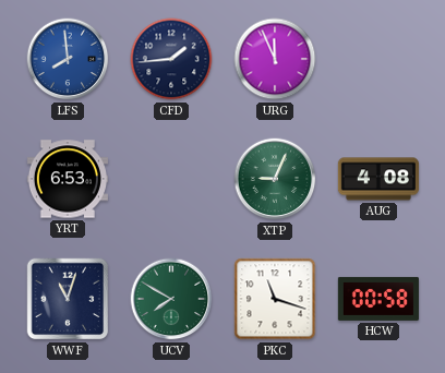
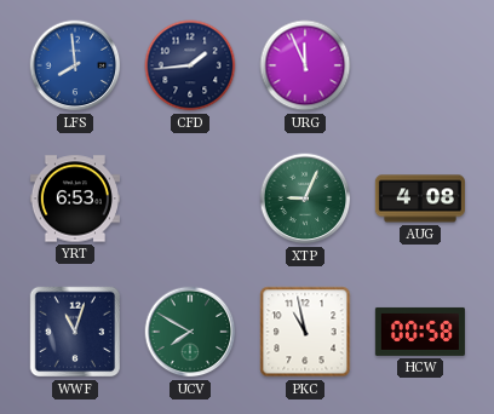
PKC: 11:18 -> 10:58
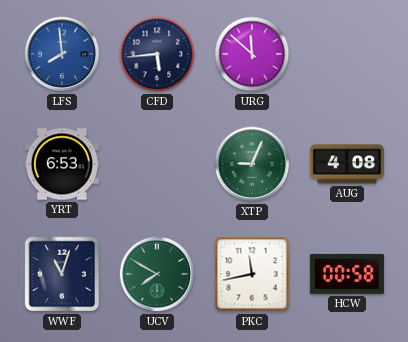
CFD: 1:44 -> 5:44
URG: 11:56 -> 11:52
PKC: 10:58 -> 11:43
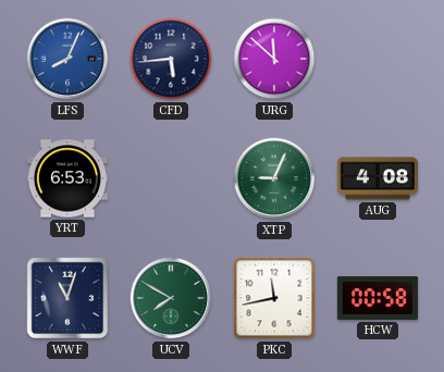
LFS: 7:59 -> 8:04
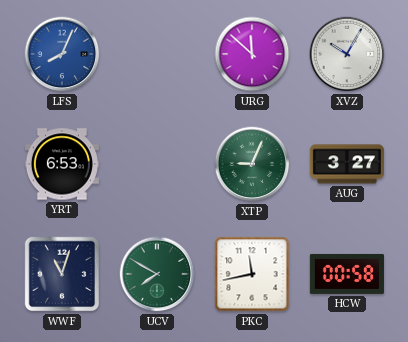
CFD: 5:44 -> none
XVZ: none -> 10:05
AUG: 4:08 -> 3:27
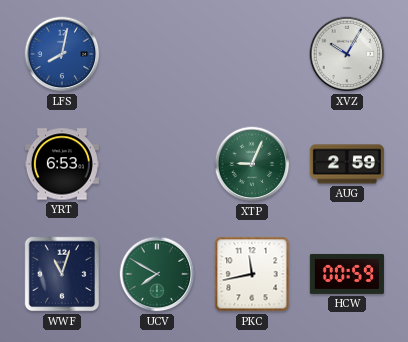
LFS: 8:04 -> 8:02
URG: 11:52 -> none
AUG: 3:27 -> 2:59
HCW: 00:58 -> 00:59
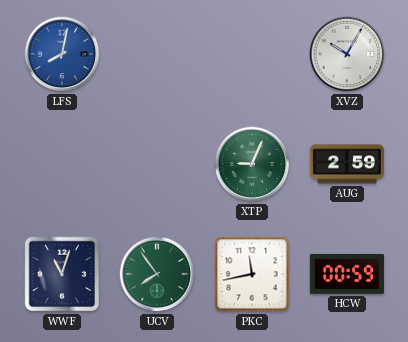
YRT: 6:53 -> none
UCV: 7:50 -> 7:54
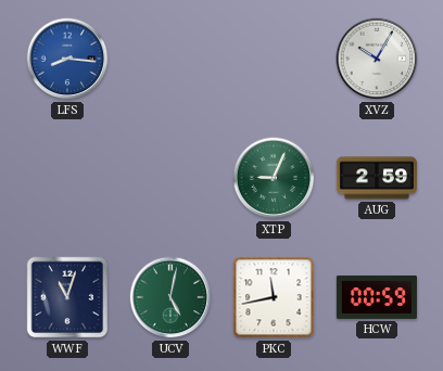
LFS: 8:02 -> 8:16
UCV: 7:54 -> 5:02
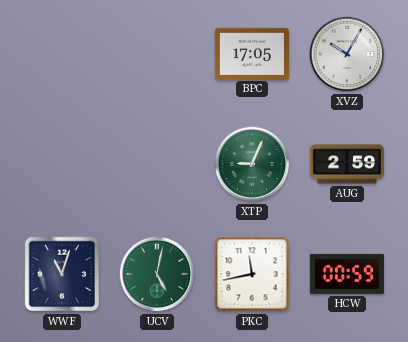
LFS: 8:16 -> none
BPC: none -> 17:05
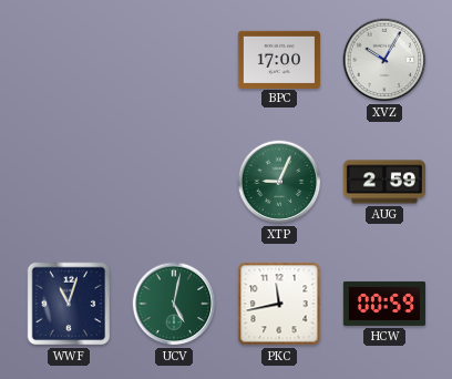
BPC: 17:05 -> 17:00
